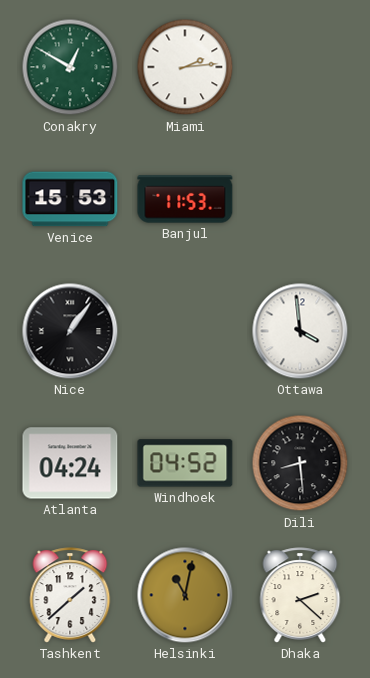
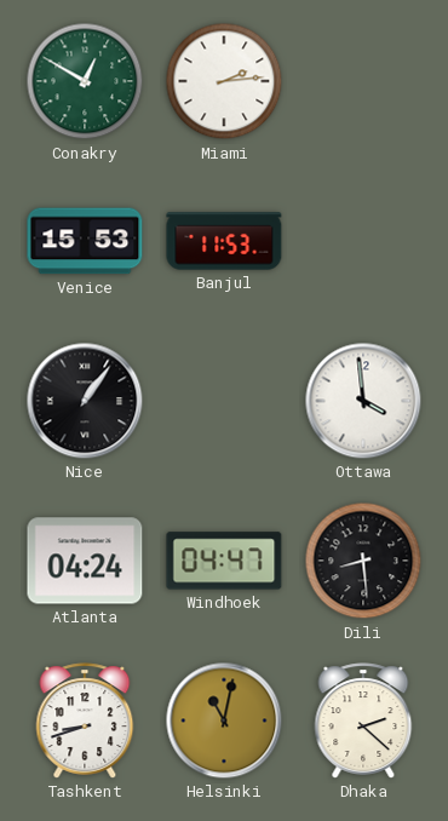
Windhoek: 04:52 -> 04:47
Tashkent: 1:38 -> 8:42
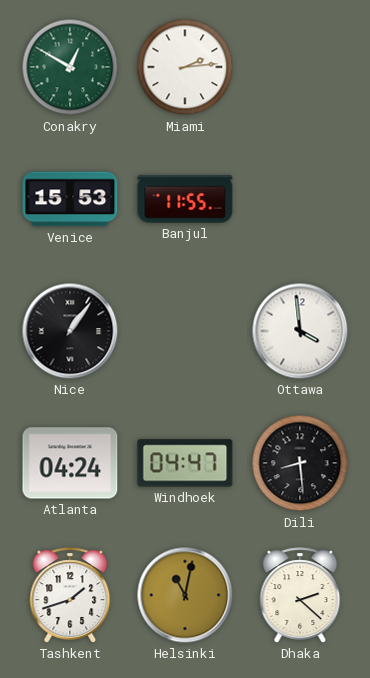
Banjul: 11:53 -> 11:55
Tashkent: 8:42 -> 1:42
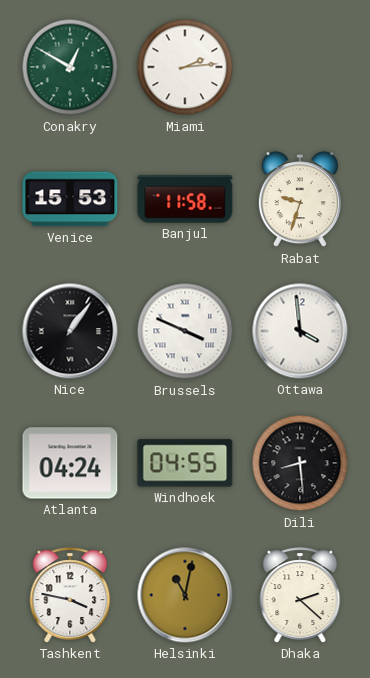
Banjul: 11:55 -> 11:58
Rabat: none -> 9:33
Brussels: none -> 3:49
Windhoek: 04:47 -> 04:55
Tashkent: 1:42 -> 3:47
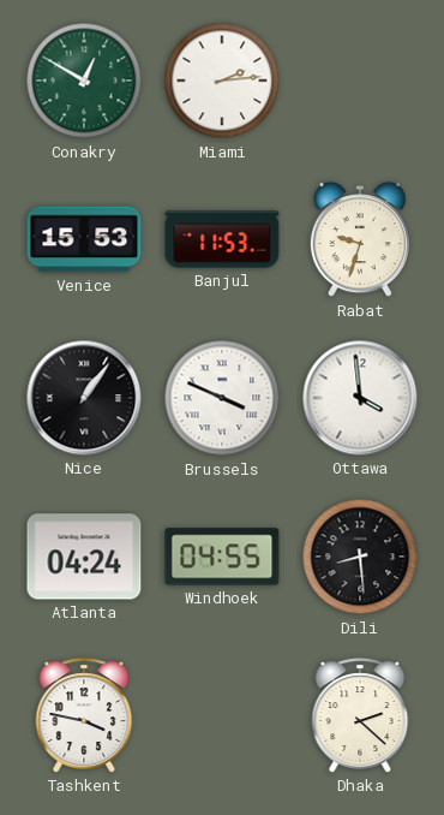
Banjul: 11:58 -> 11:53
Helsinki: 11:02 -> none
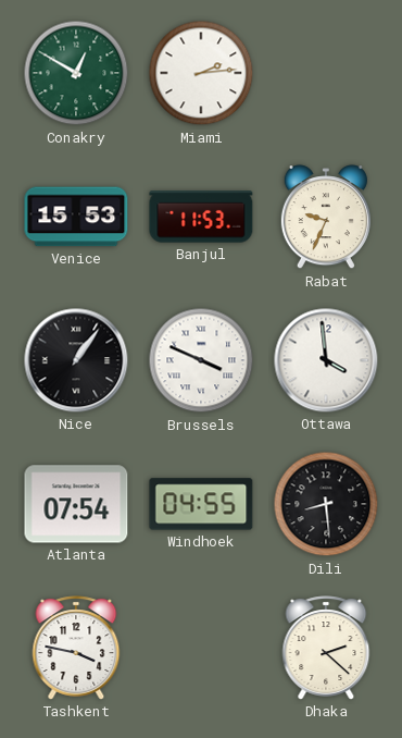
Rabat: 9:33 -> 9:34
Atlanta: 04:24 -> 07:54
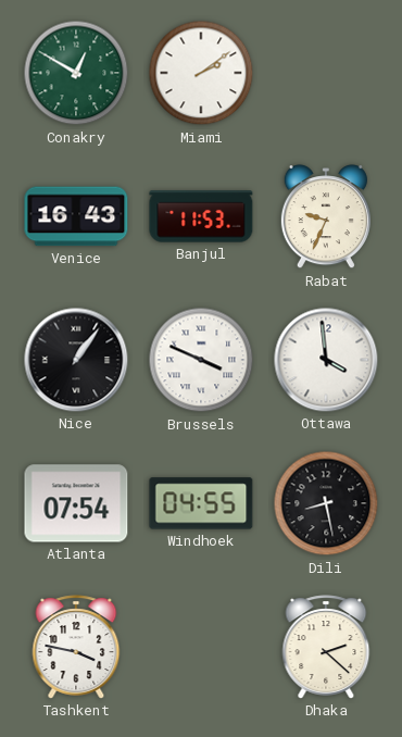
Miami: 2:14 -> 2:09
Venice: 15:53 -> 16:43
Dili: 8:29 -> 8:28
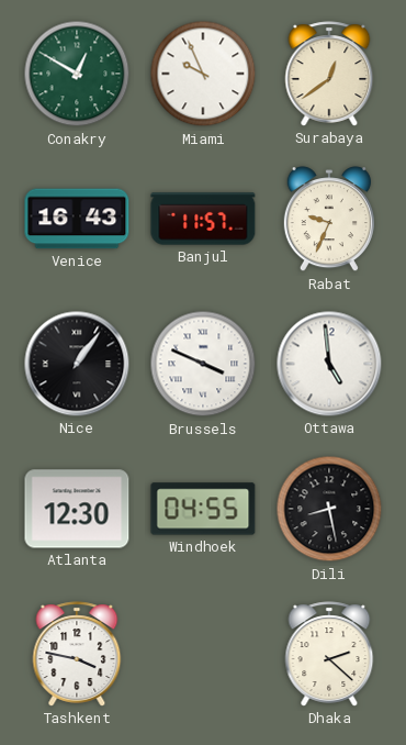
Miami: 2:09 -> 9:56
Surabaya: none -> 12:39
Banjul: 11:53 -> 11:57
Ottawa: 3:59 -> 4:59
Atlanta: 07:54 -> 12:30
